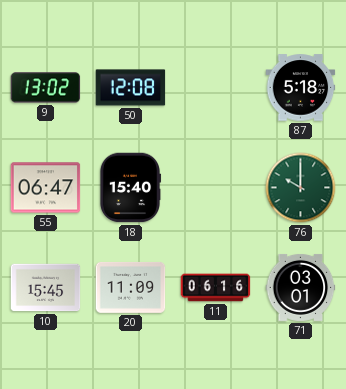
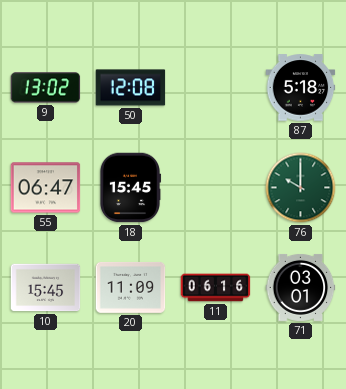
18: 15:40 -> 15:45
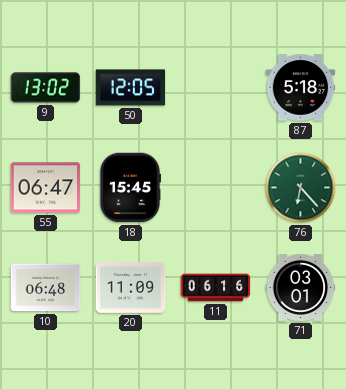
50: 12:08 -> 12:05
76: 10:00 -> 6:23
10: 15:45 -> 06:48
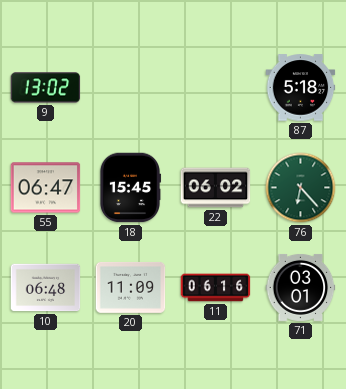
50: 12:05 -> none
22: none -> 06:02
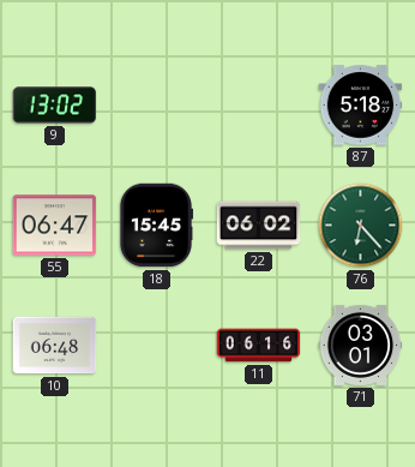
20: 11:09 -> none
